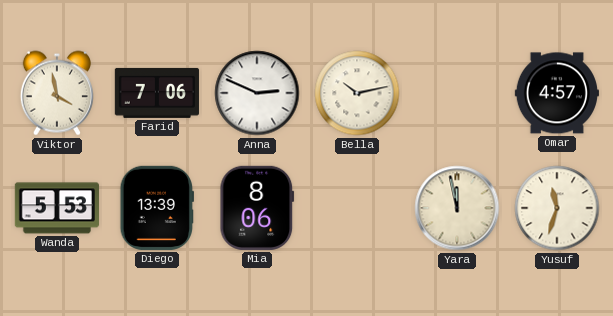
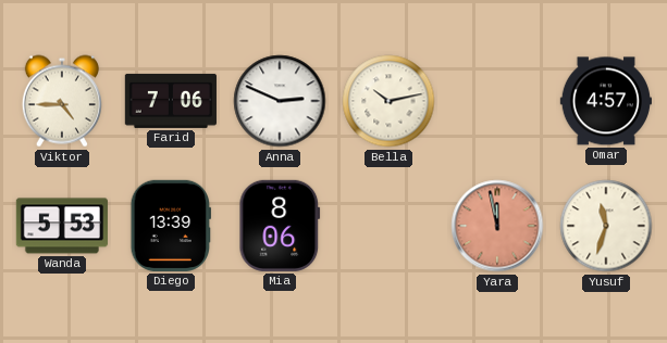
Viktor: 3:58 -> 4:45
Yara dial: cream -> salmon
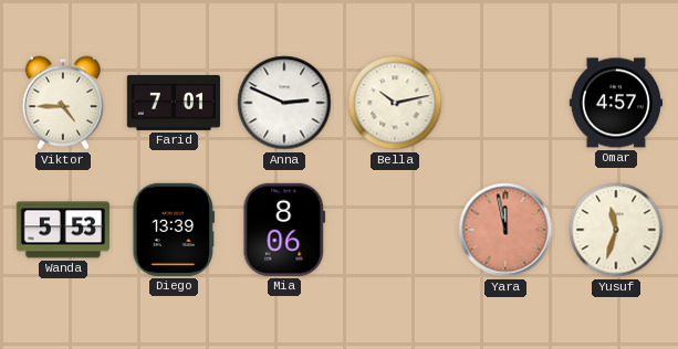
Farid: 7:06 -> 7:01
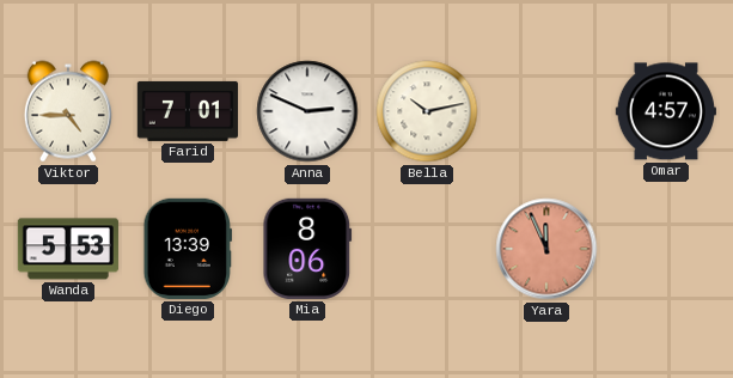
Yara: 11:58 -> 11:56
Yusuf: 11:33 -> none
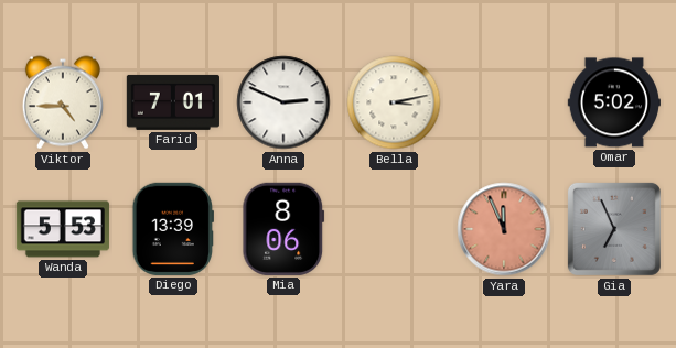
Bella: 10:13 -> 3:13
Omar: 4:57 -> 5:02
Gia: none -> 6:56
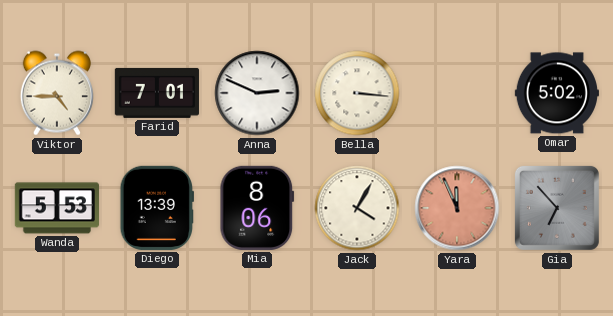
Bella: 3:13 -> 3:16
Jack: none -> 4:05
Gia: 6:56 -> 6:53
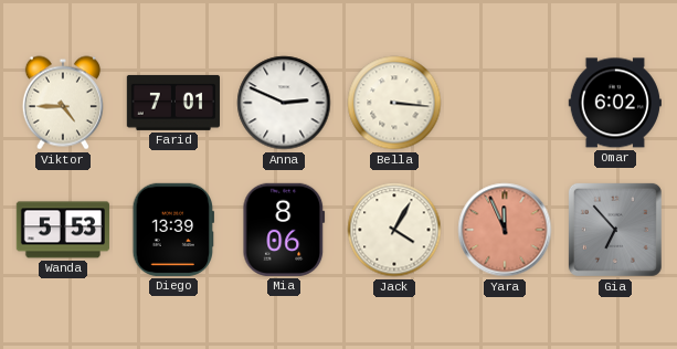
Omar: 5:02 -> 6:02
